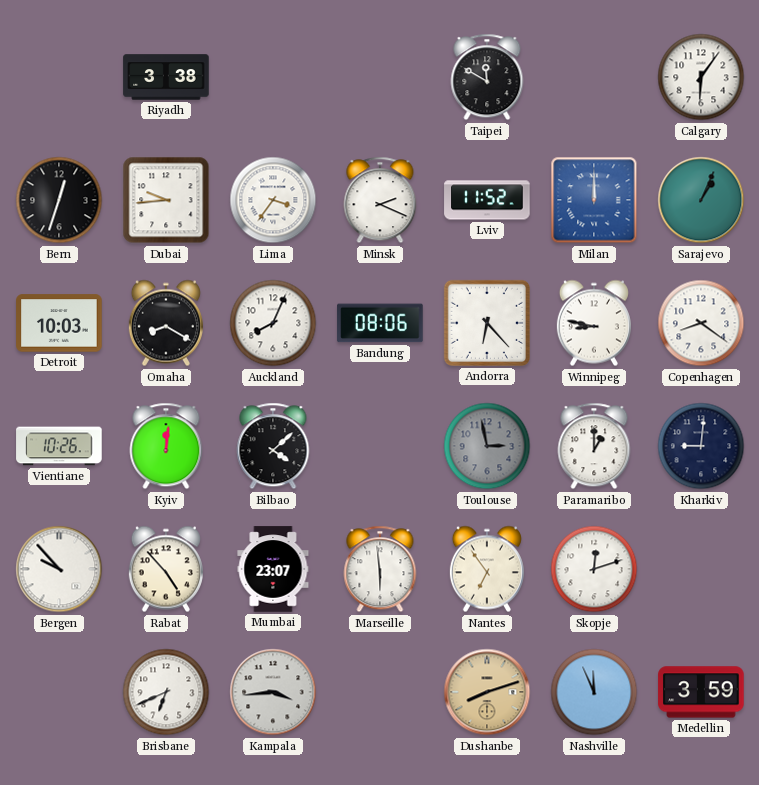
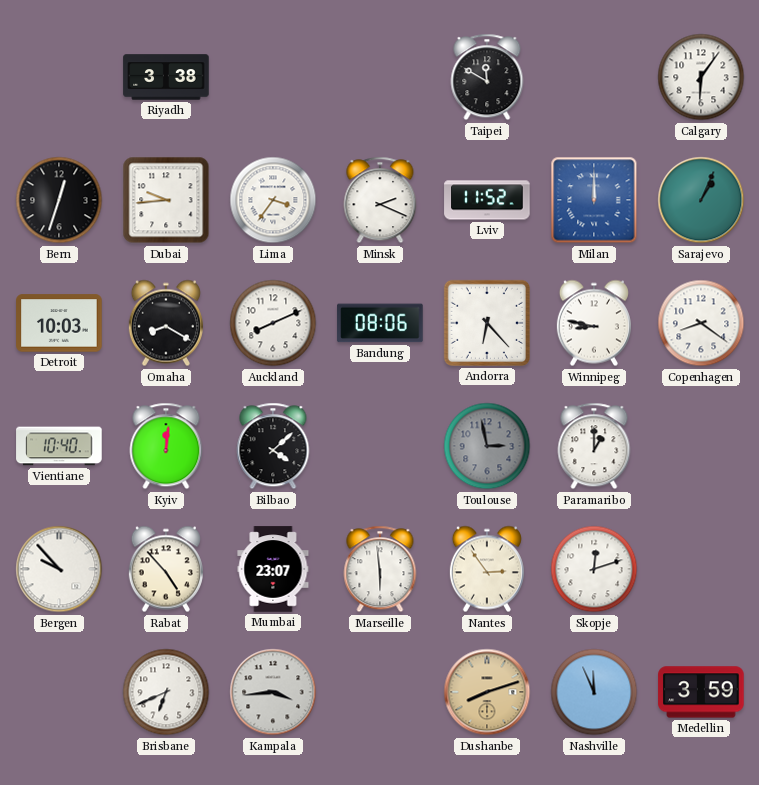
Auckland: 8:04 -> 8:11
Vientiane: 10:26 -> 10:40
Kharkiv: 9:01 -> none
Nantes: 6:54 -> 2:54
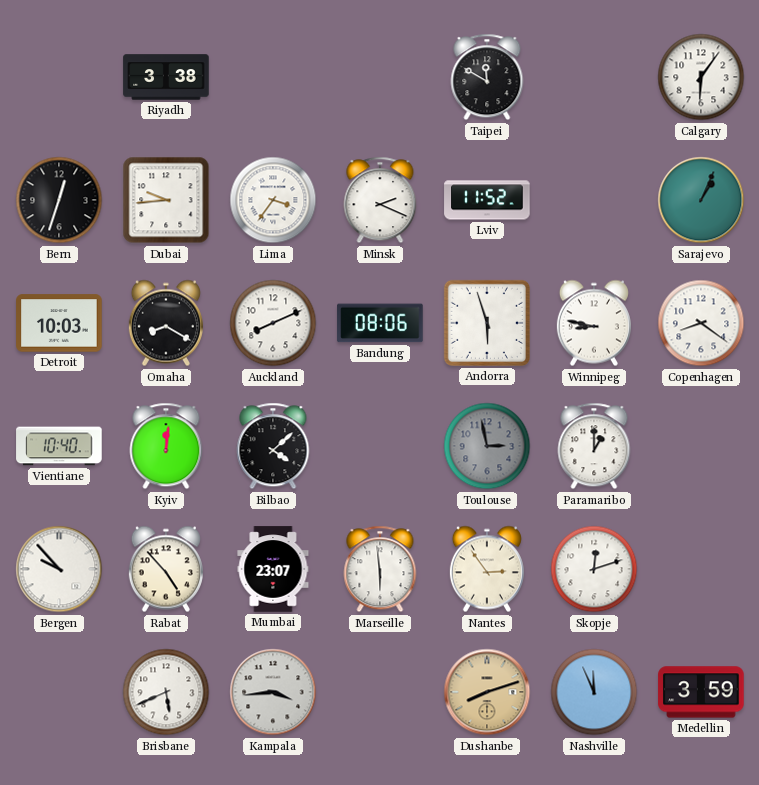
Milan: 12:00 -> none
Andorra: 6:23 -> 5:57
Brisbane: 6:41 -> 5:41
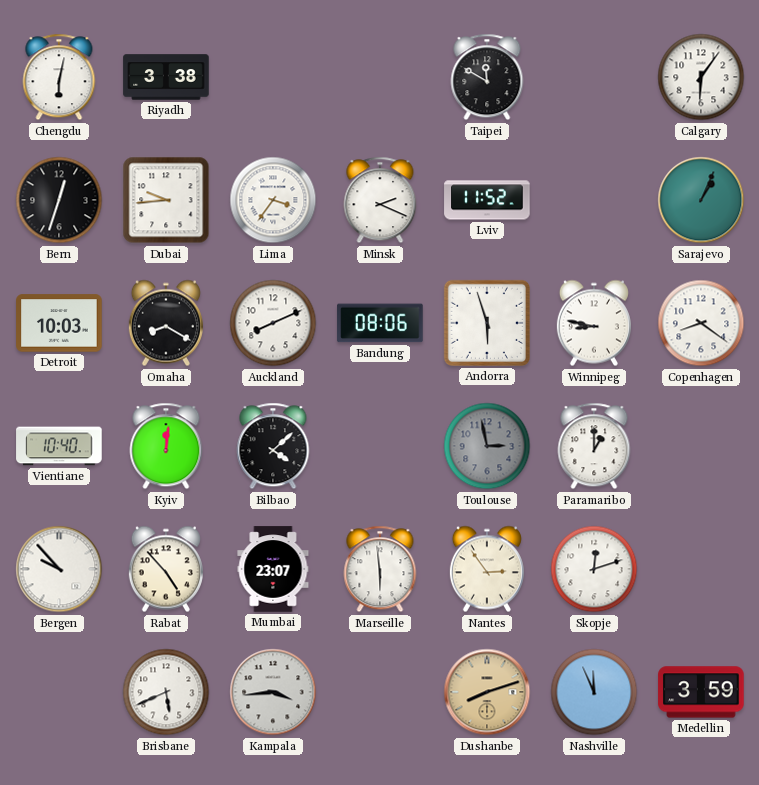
Chengdu: none -> 6:02
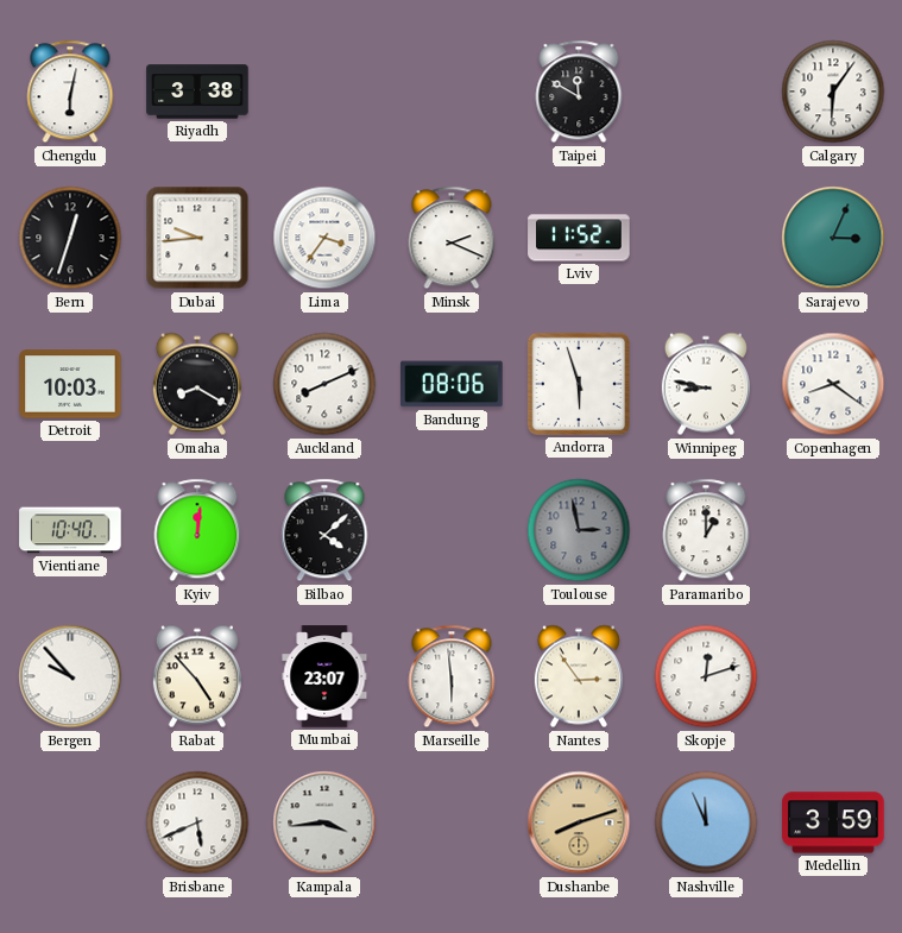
Sarajevo: 1:04 -> 3:04
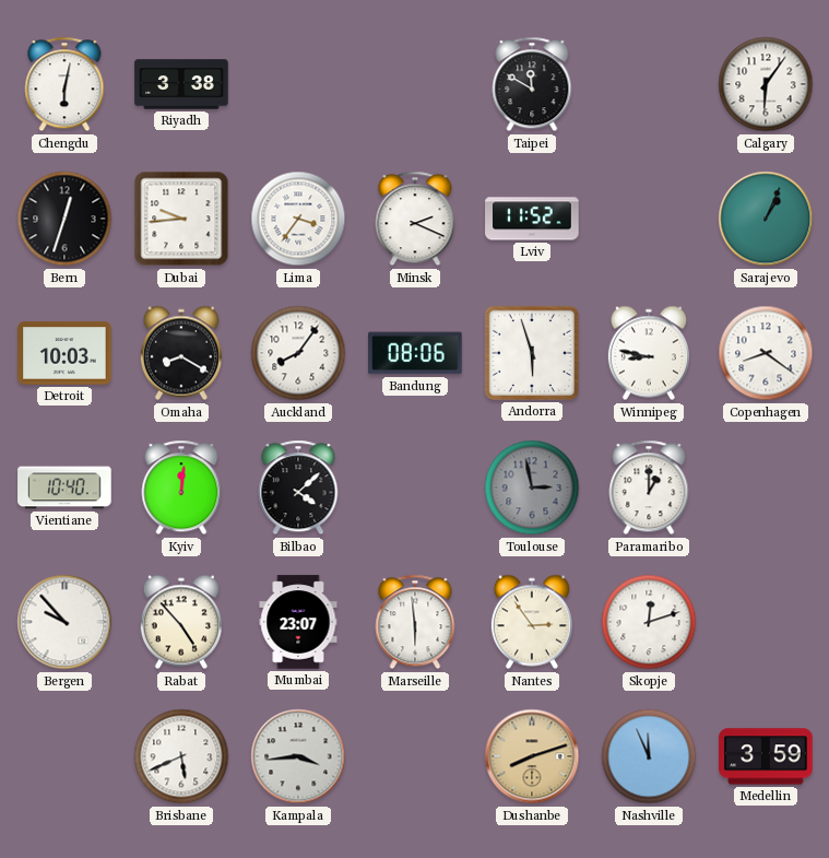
Sarajevo: 3:04 -> 1:04
Auckland: 8:11 -> 8:06
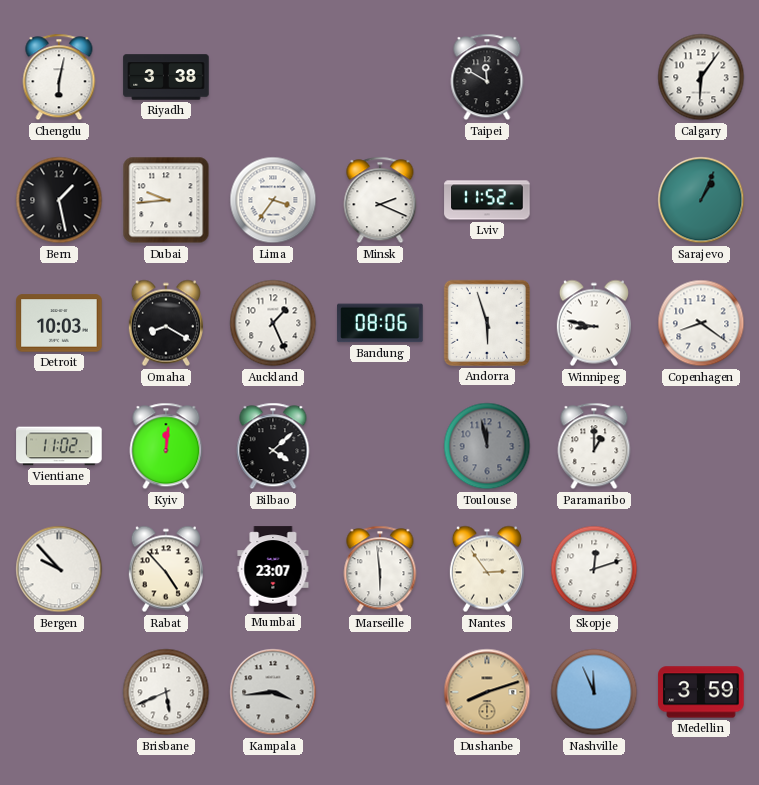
Bern: 12:33 -> 1:28
Auckland: 8:06 -> 1:26
Vientiane: 10:40 -> 11:02
Toulouse: 2:58 -> 11:58
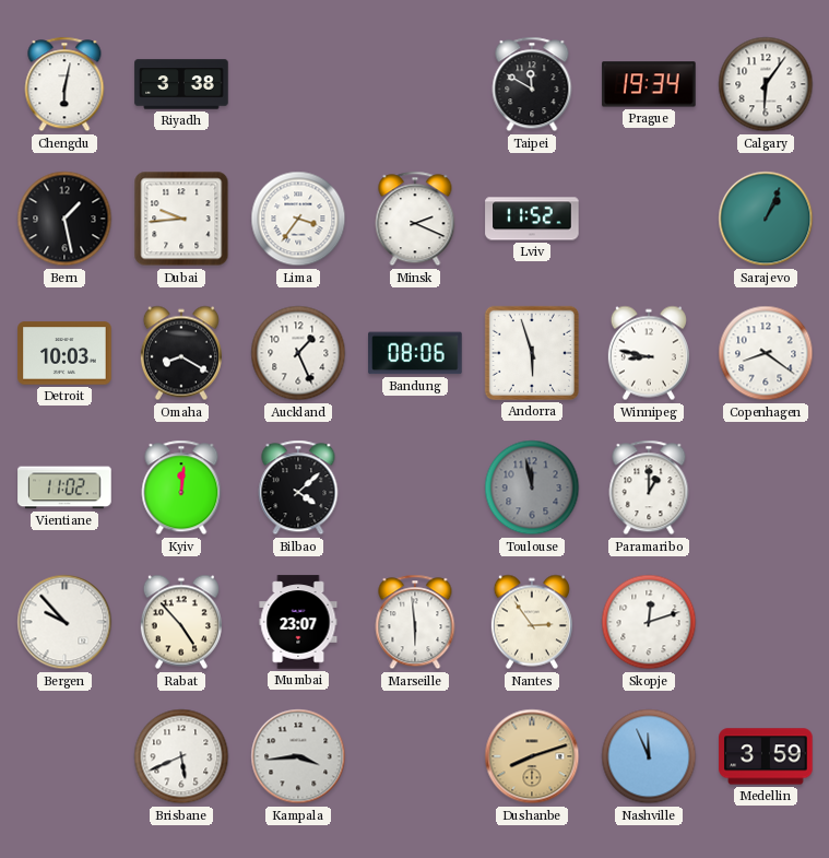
Prague: none -> 19:34
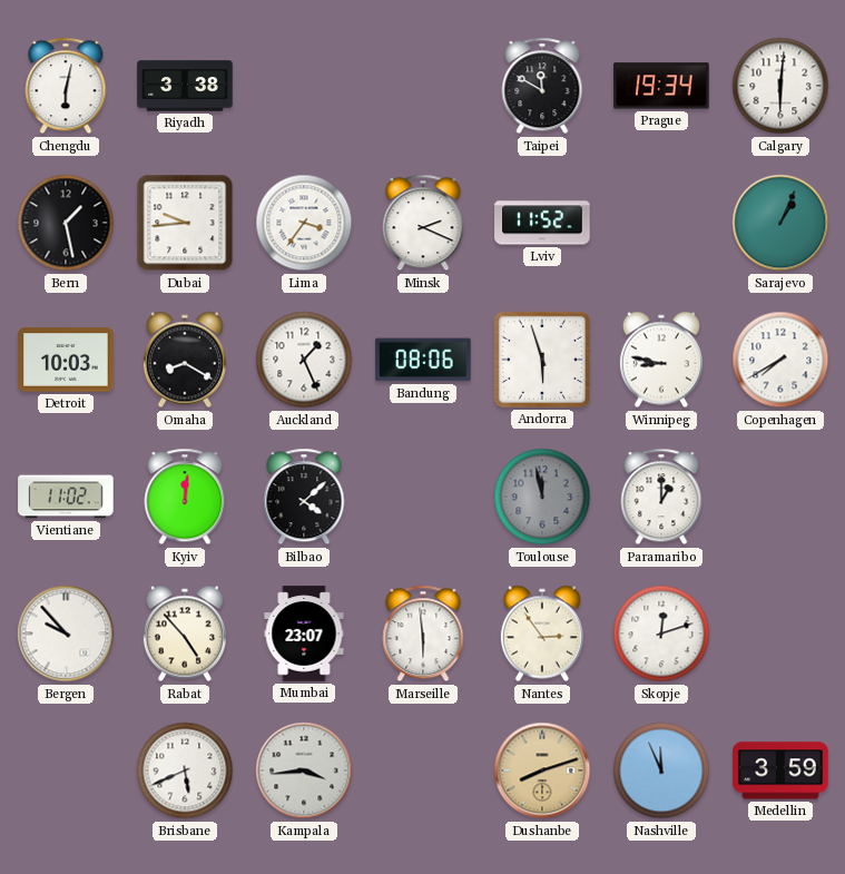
Calgary: 6:06 -> 6:01
Copenhagen: 8:21 -> 7:40
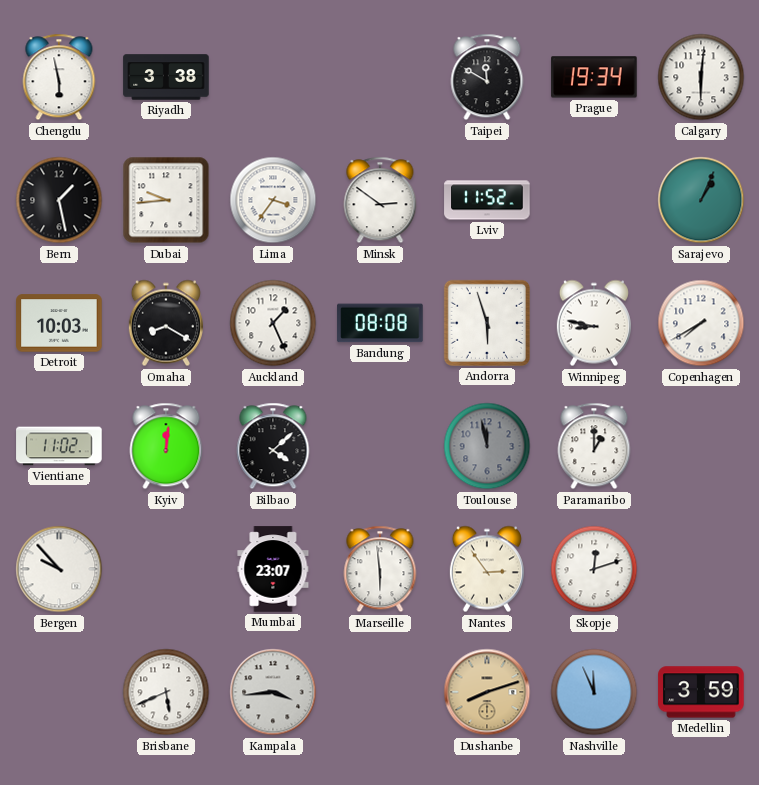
Chengdu: 6:02 -> 5:58
Minsk: 2:19 -> 2:51
Bandung: 08:06 -> 08:08
Rabat: 4:53 -> none
